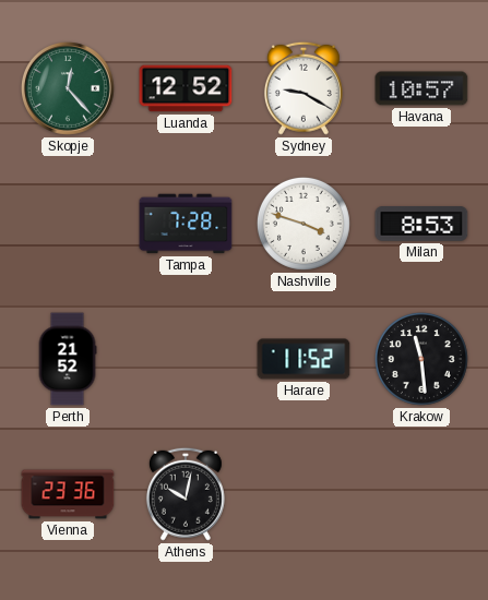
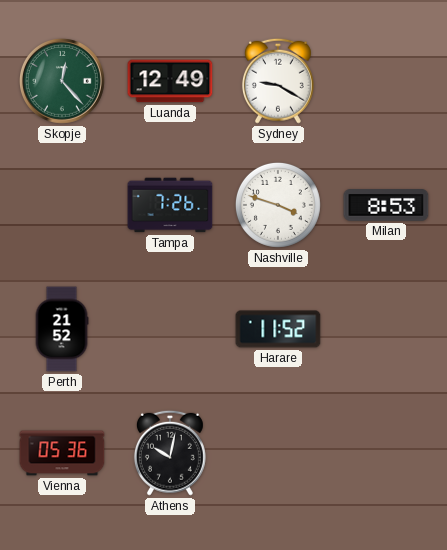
Luanda: 12:52 -> 12:49
Havana: 10:57 -> none
Tampa: 7:28 -> 7:26
Krakow: 11:29 -> none
Vienna: 23:36 -> 05:36
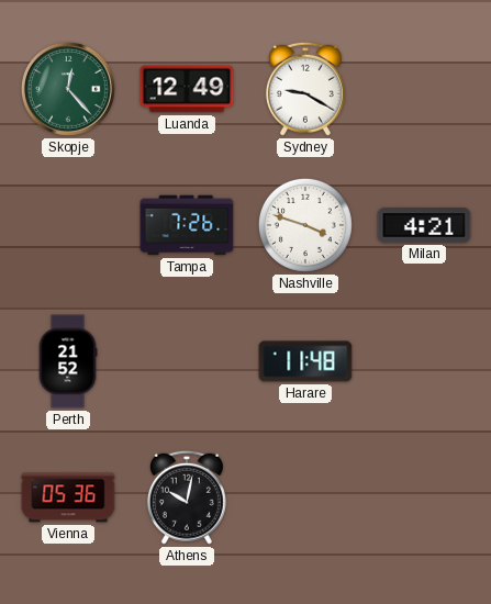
Milan: 8:53 -> 4:21
Harare: 11:52 -> 11:48
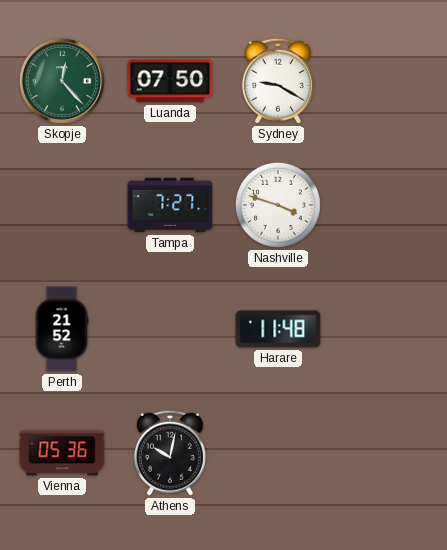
Luanda: 12:49 -> 07:50
Tampa: 7:26 -> 7:27
Milan: 4:21 -> none
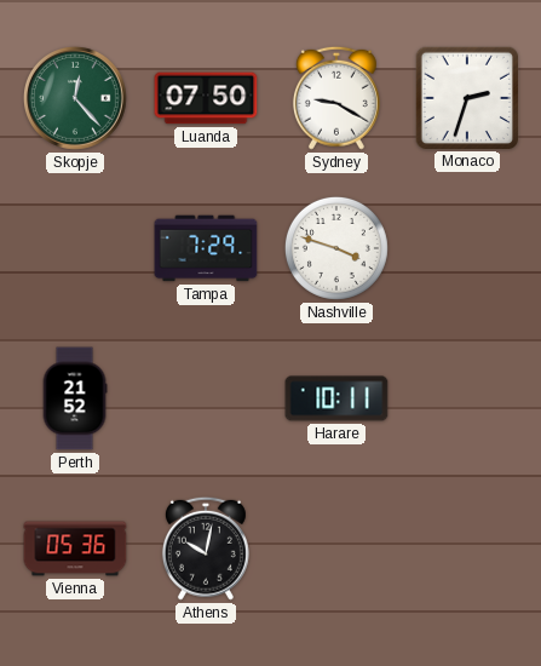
Monaco: none -> 2:33
Tampa: 7:27 -> 7:29
Harare: 11:48 -> 10:11
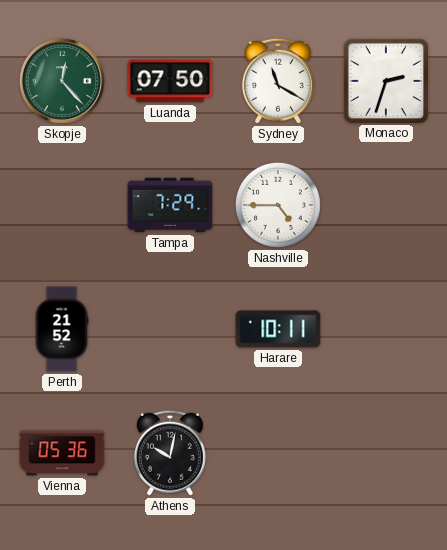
Sydney: 9:20 -> 11:20
Nashville: 3:48 -> 4:45
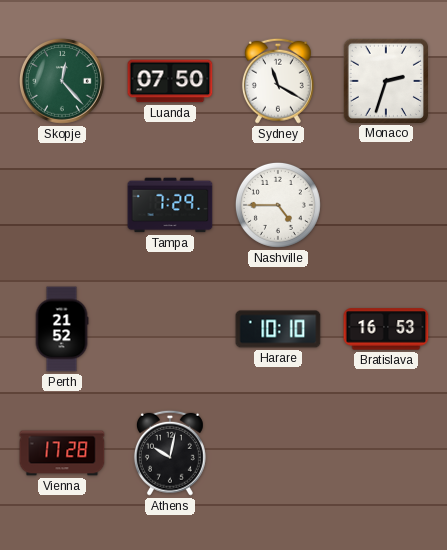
Harare: 10:11 -> 10:10
Bratislava: none -> 16:53
Vienna: 05:36 -> 17:28
